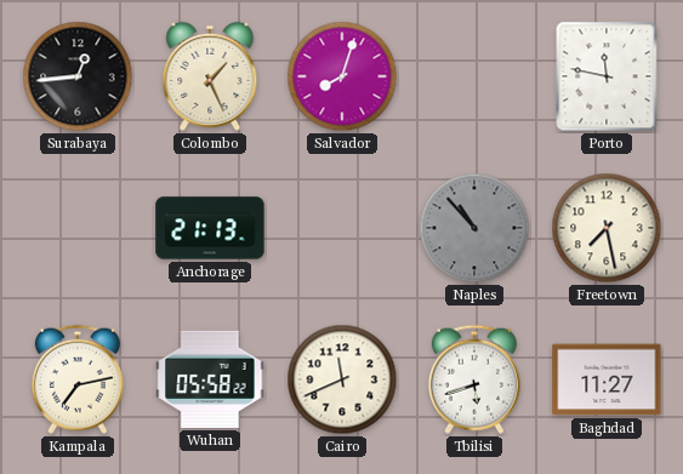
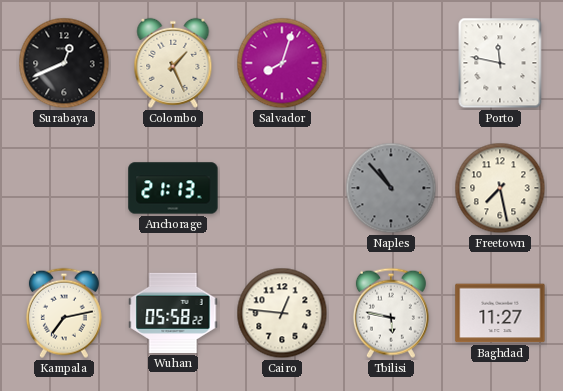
Surabaya: 12:44 -> 12:41
Cairo: 11:41 -> 12:46
Tbilisi: 5:42 -> 5:47
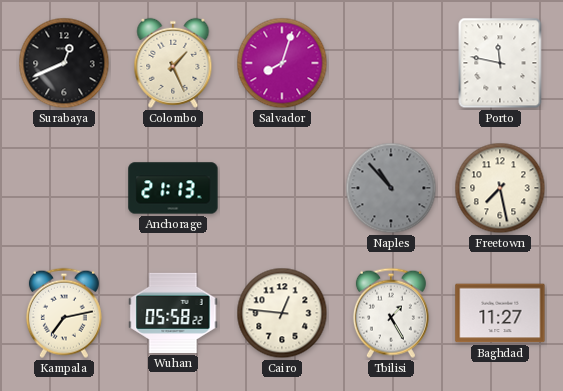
Tbilisi: 5:47 -> 1:25
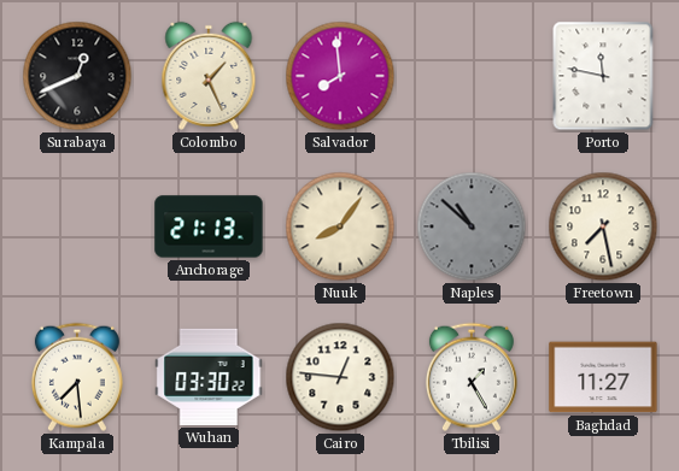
Salvador: 8:03 -> 7:59
Nuuk: none -> 8:06
Naples: 10:53 -> 10:52
Kampala: 7:13 -> 7:29
Wuhan: 05:58 -> 03:30
